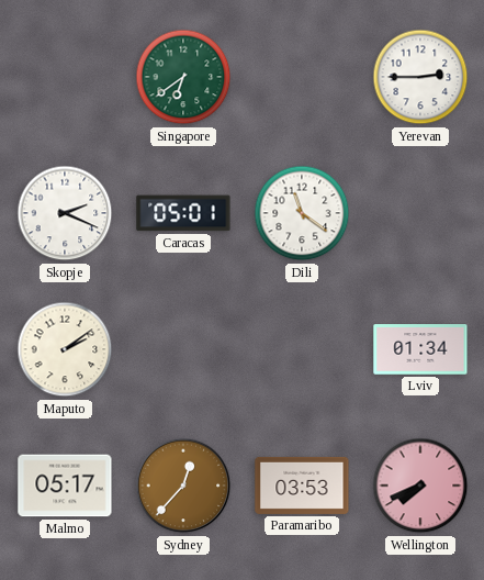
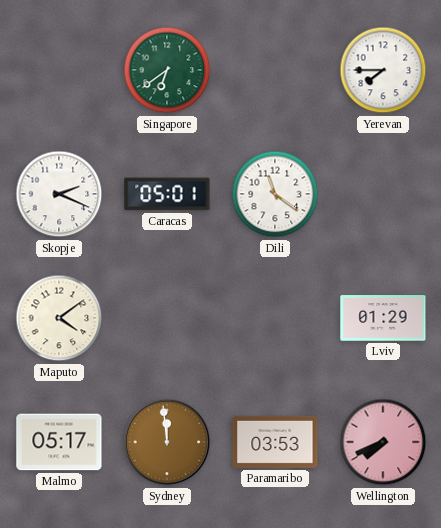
Yerevan: 2:45 -> 7:45
Maputo: 2:09 -> 4:09
Lviv: 01:34 -> 01:29
Sydney: 12:37 -> 11:59
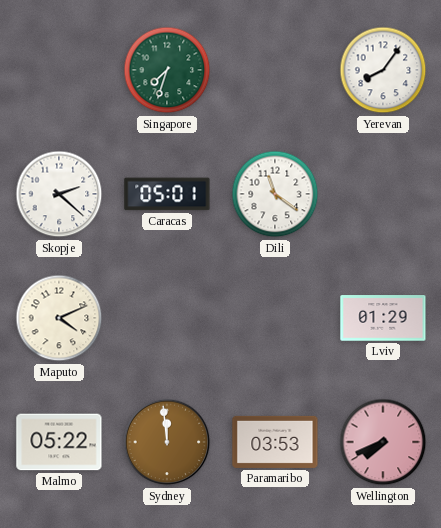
Singapore: 6:39 -> 7:33
Yerevan: 7:45 -> 8:06
Skopje: 2:19 -> 2:22
Maputo: 4:09 -> 4:11
Malmo: 05:17 -> 05:22
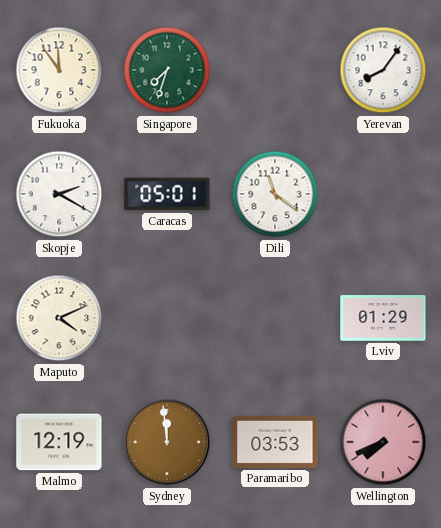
Fukuoka: none -> 11:54
Skopje: 2:22 -> 2:20
Malmo: 05:22 -> 12:19
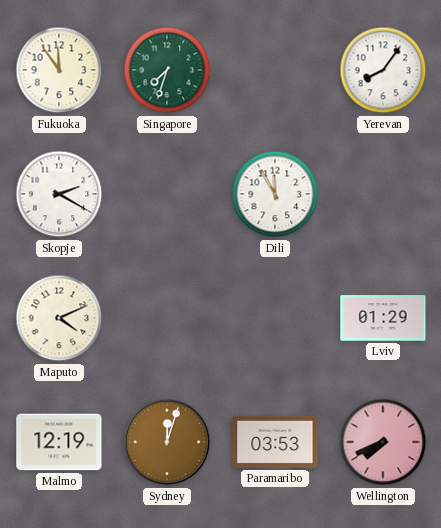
Caracas: 05:01 -> none
Dili: 11:21 -> 11:55
Sydney: 11:59 -> 12:03
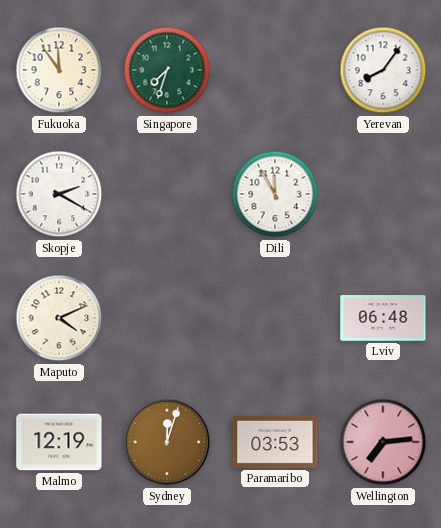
Lviv: 01:29 -> 06:48
Wellington: 7:41 -> 7:14
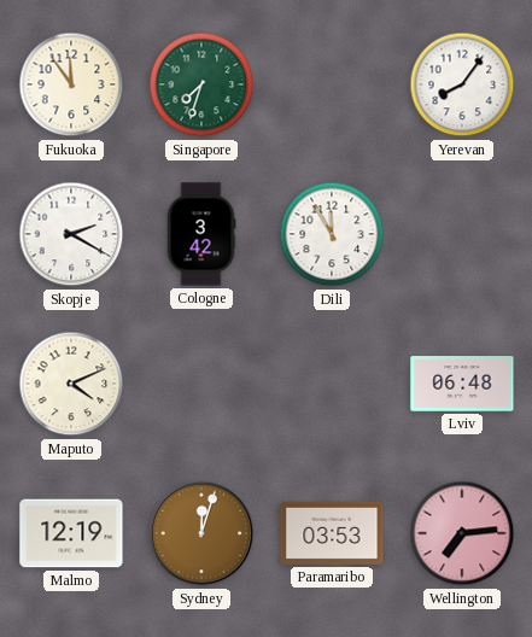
Cologne: none -> 3:42
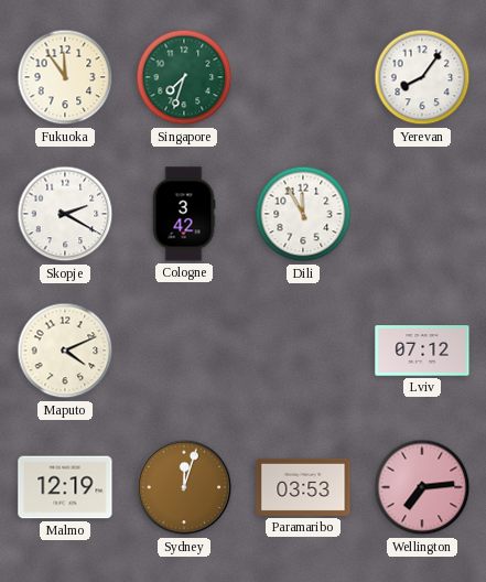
Lviv: 06:48 -> 07:12
